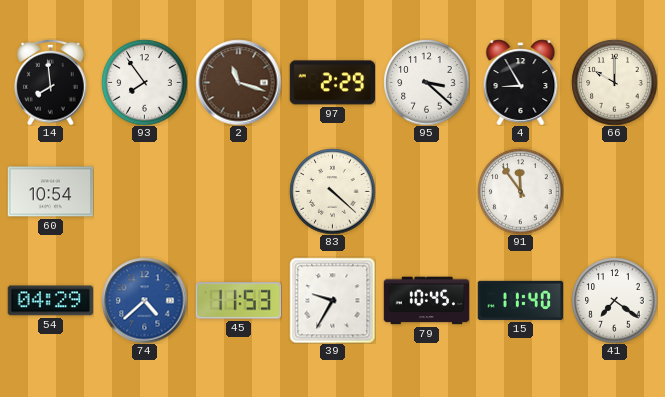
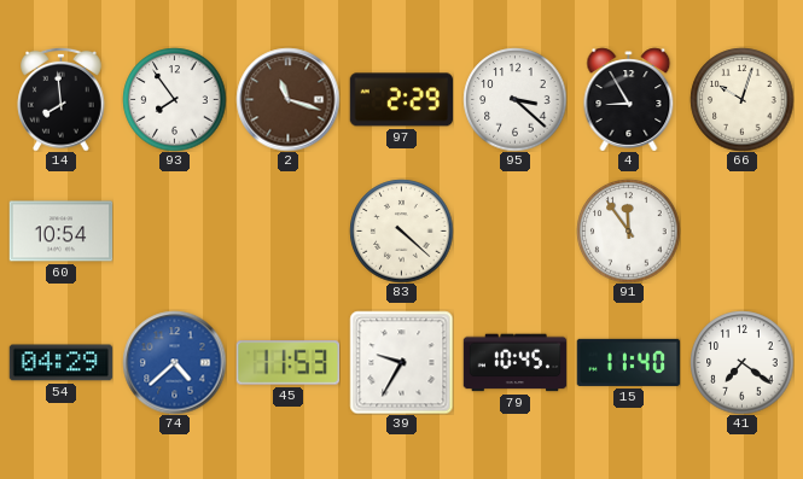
66: 10:00 -> 10:03
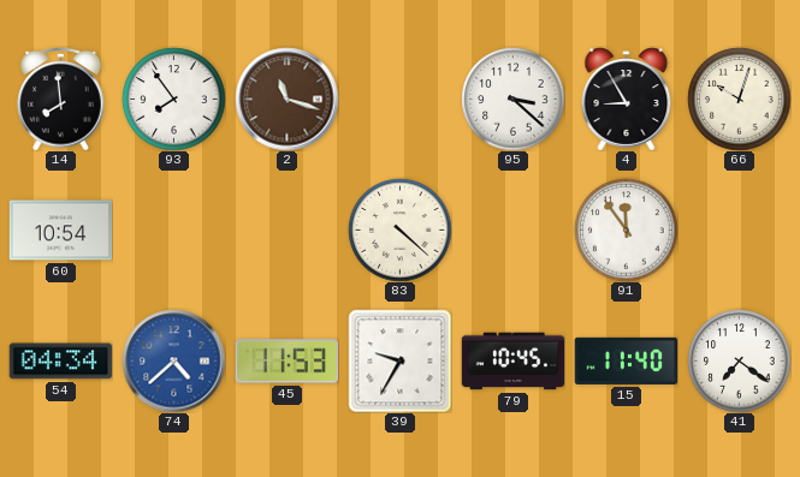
97: 2:29 -> none
54: 04:29 -> 04:34
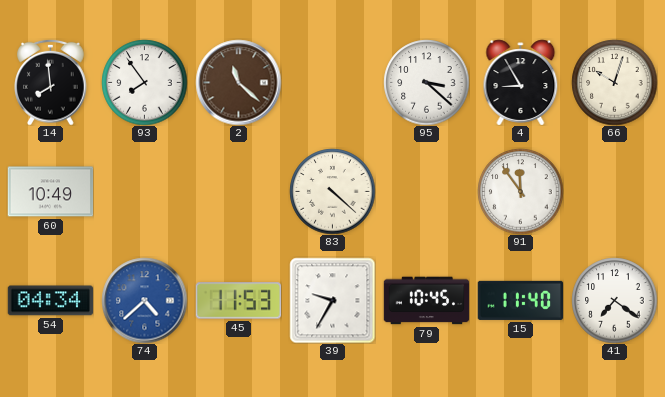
2: 11:18 -> 11:22
60: 10:54 -> 10:49
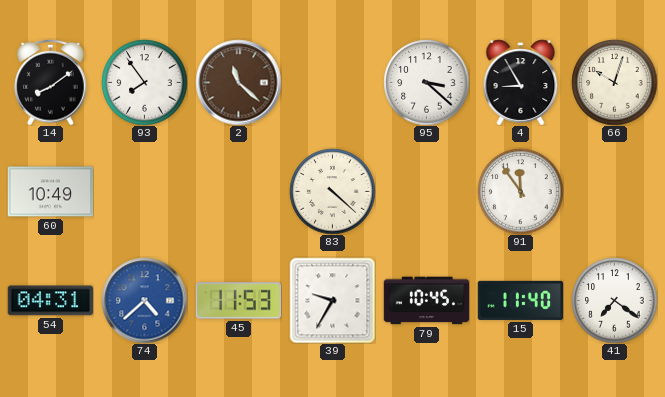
14: 7:59 -> 8:09
54: 04:34 -> 04:31
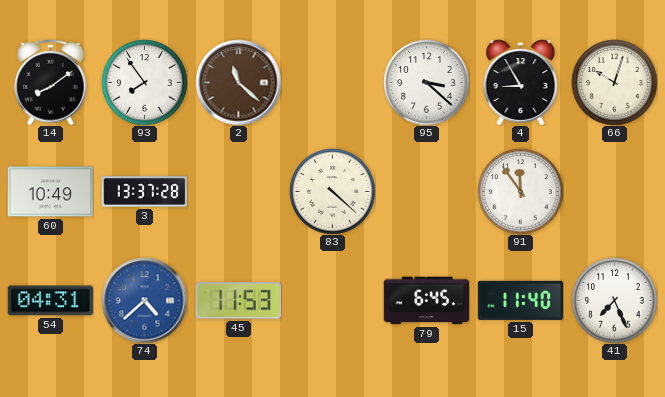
3: none -> 13:37
39: 9:35 -> none
79: 10:45 -> 6:45
41: 7:21 -> 7:26
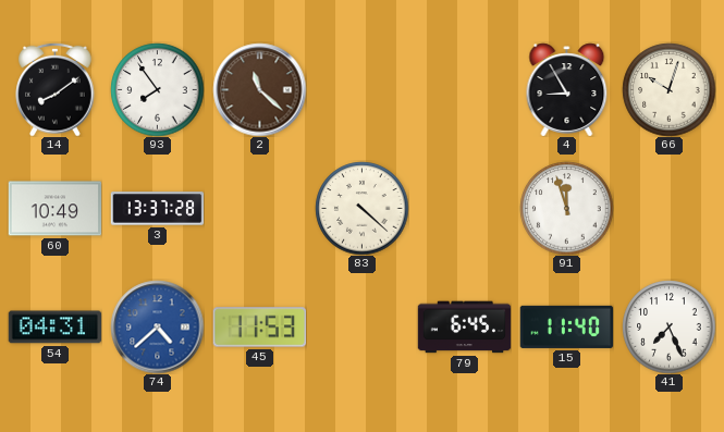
95: 3:22 -> none
91: 11:54 -> 11:57
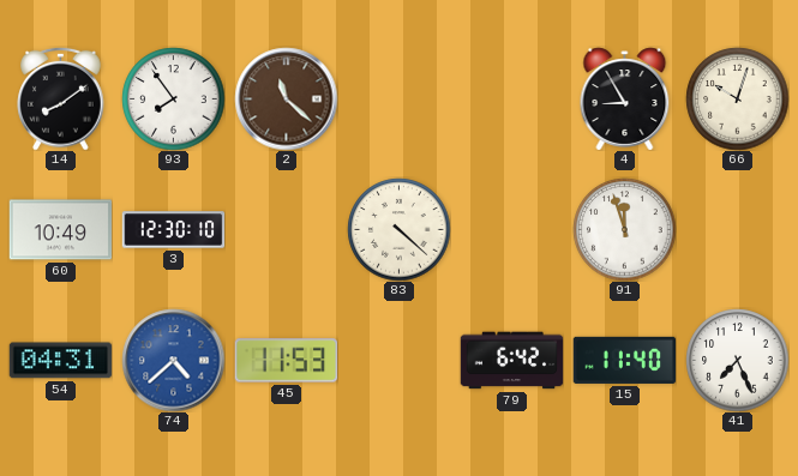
3: 13:37 -> 12:30
79: 6:45 -> 6:42
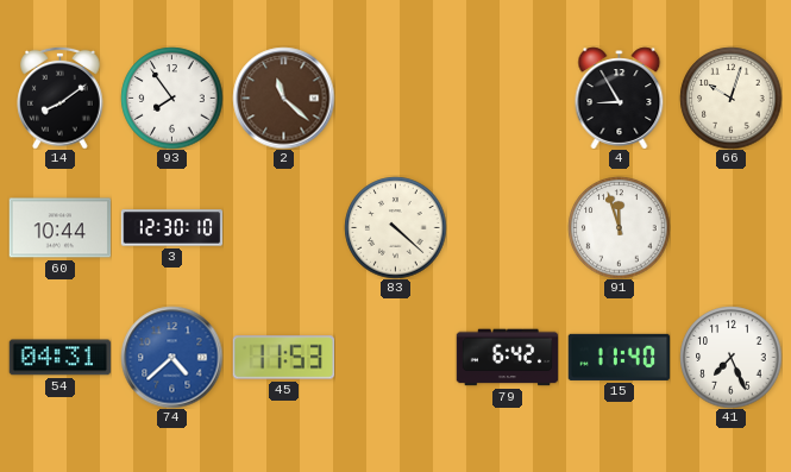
60: 10:49 -> 10:44
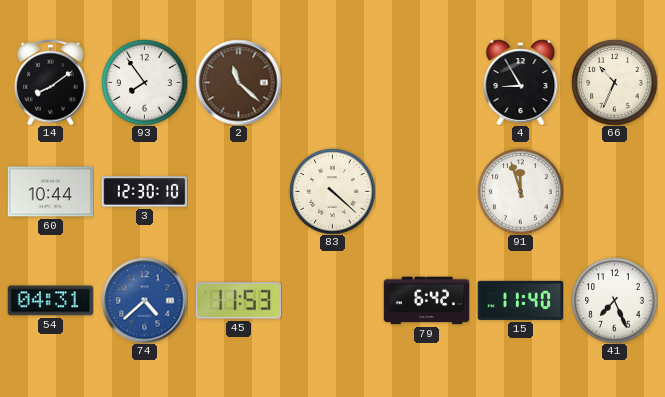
66: 10:03 -> 10:34
